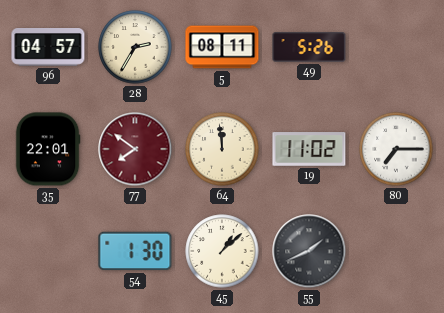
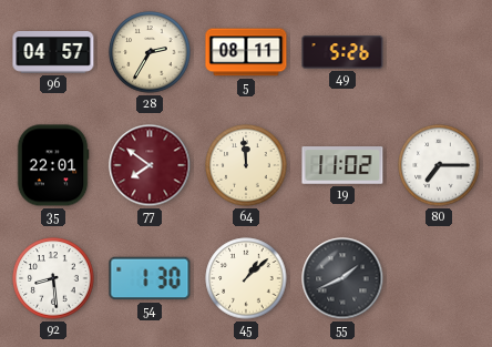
92: none -> 8:29
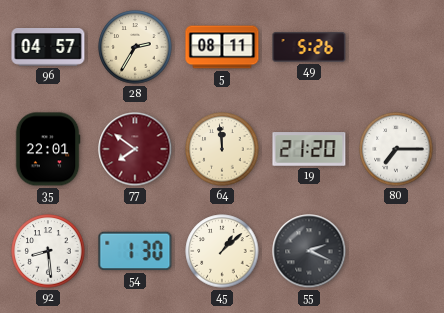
19: 11:02 -> 21:20
55: 1:41 -> 2:19
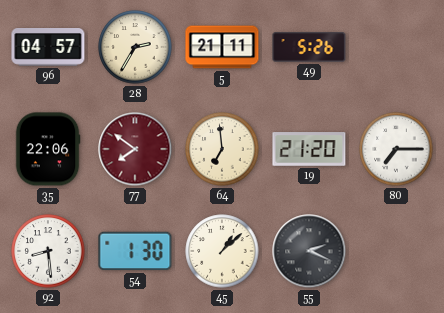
5: 08:11 -> 21:11
35: 22:01 -> 22:06
64: 11:59 -> 6:59
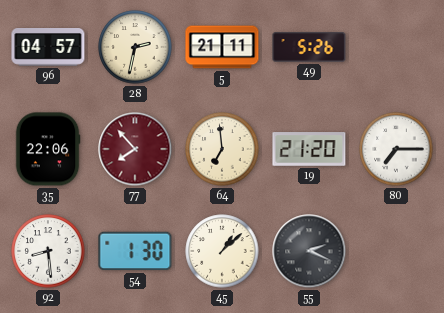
28: 2:35 -> 2:32
77: 7:51 -> 7:53
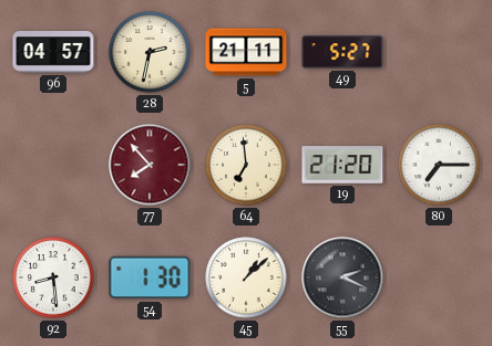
49: 5:26 -> 5:27
35: 22:06 -> none
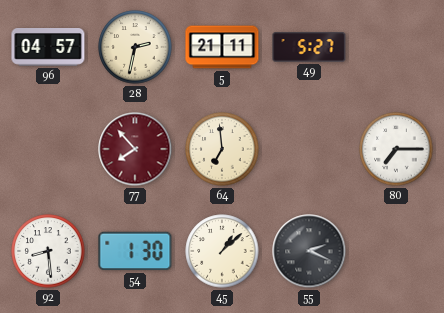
19: 21:20 -> none
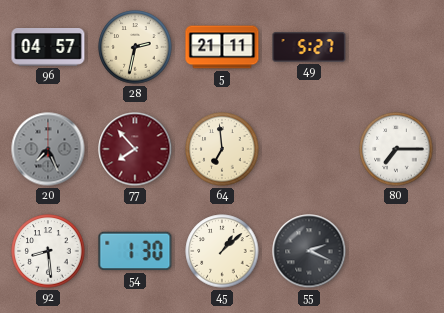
20: none -> 7:26
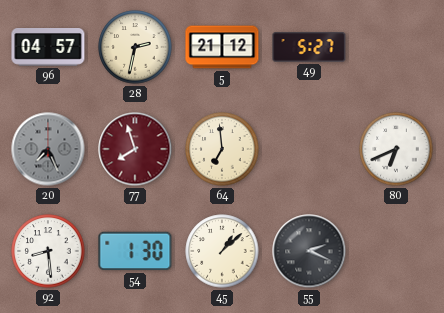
5: 21:11 -> 21:12
77: 7:53 -> 7:57
80: 7:15 -> 6:41
